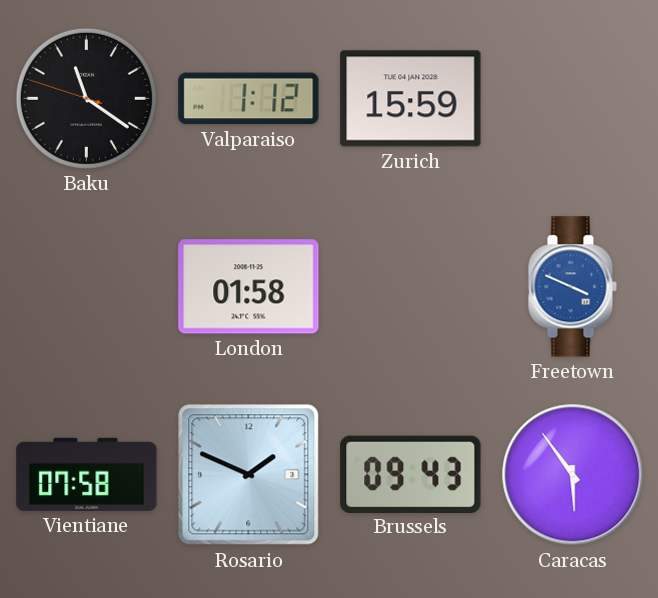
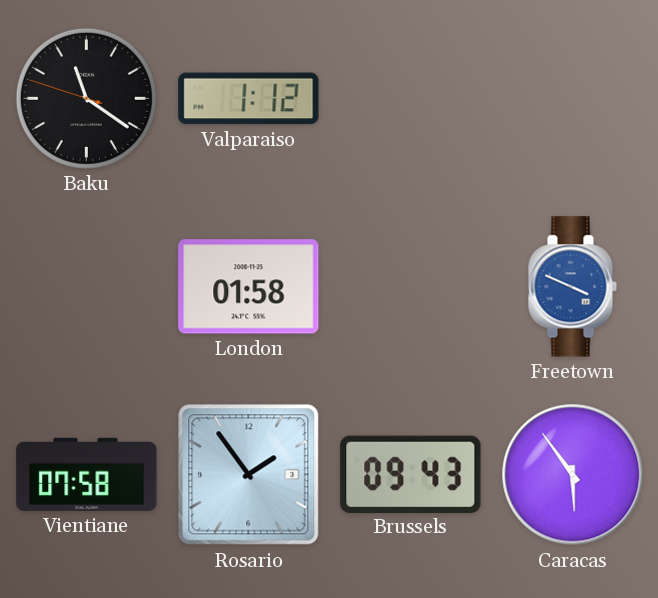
Zurich: 15:59 -> none
Rosario: 1:49 -> 1:54
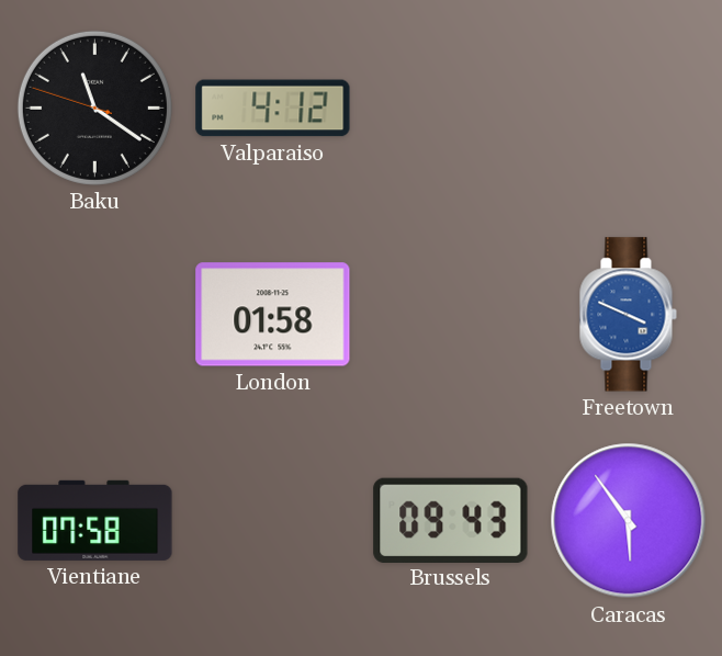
Valparaiso: 1:12 -> 4:12
Rosario: 1:54 -> none
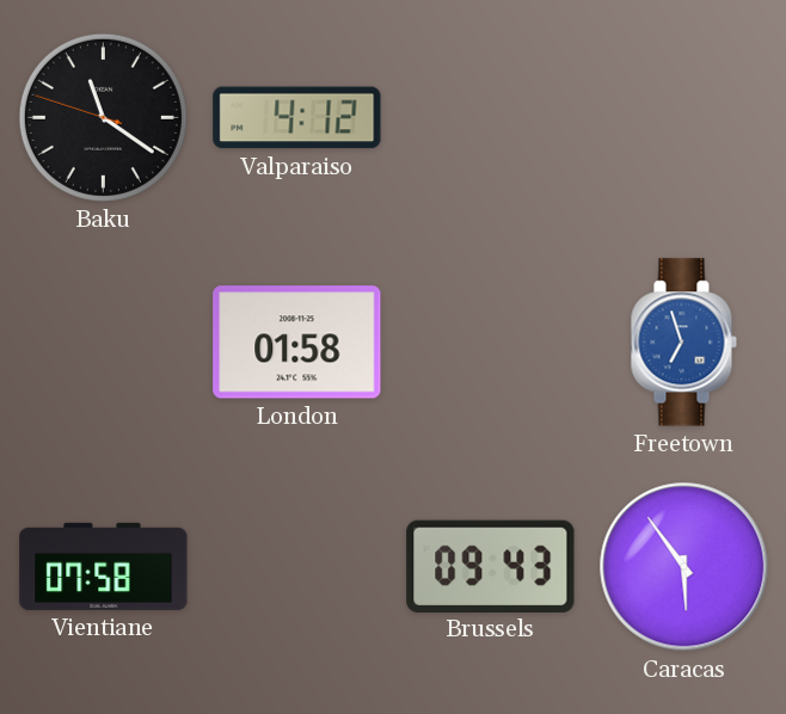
Freetown: 3:49 -> 6:57
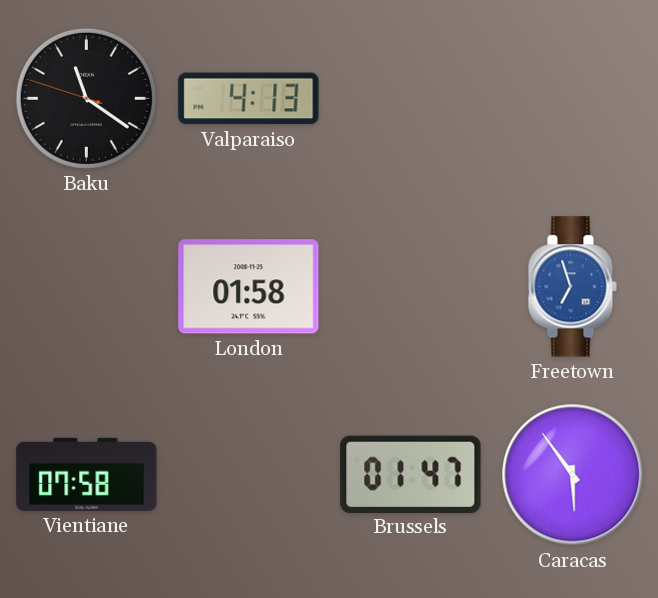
Valparaiso: 4:12 -> 4:13
Brussels: 09:43 -> 01:47
